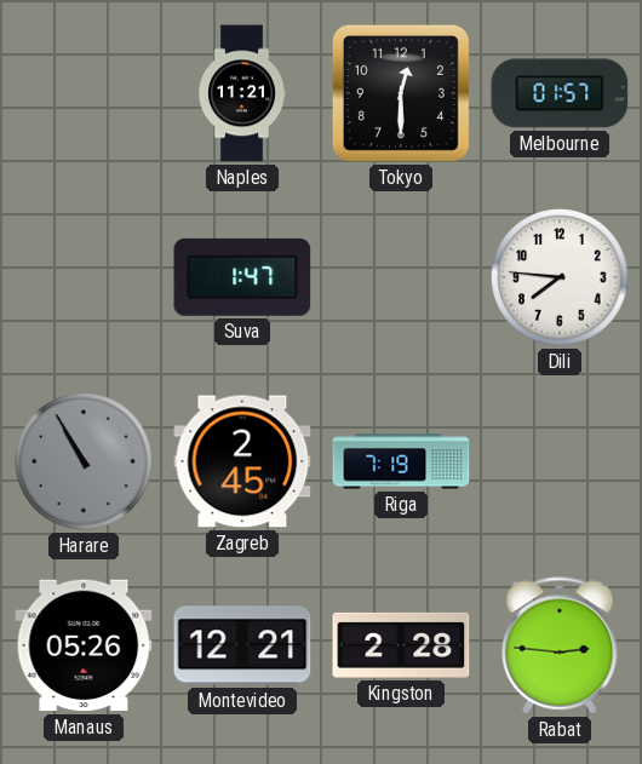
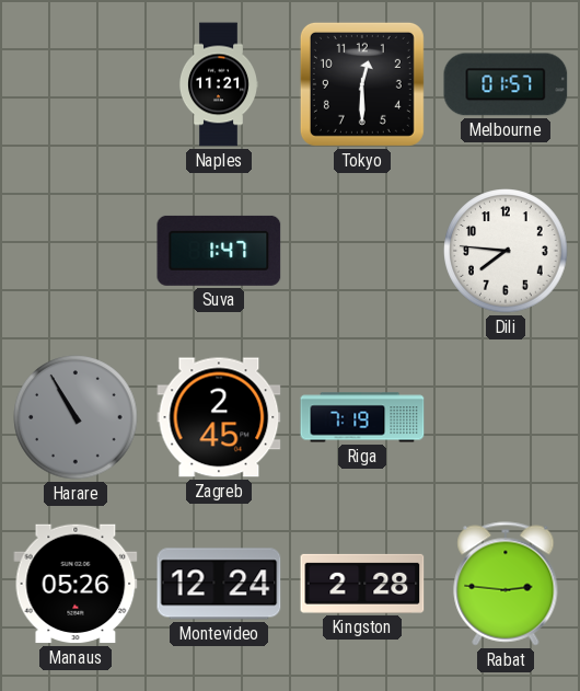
Montevideo: 12:21 -> 12:24
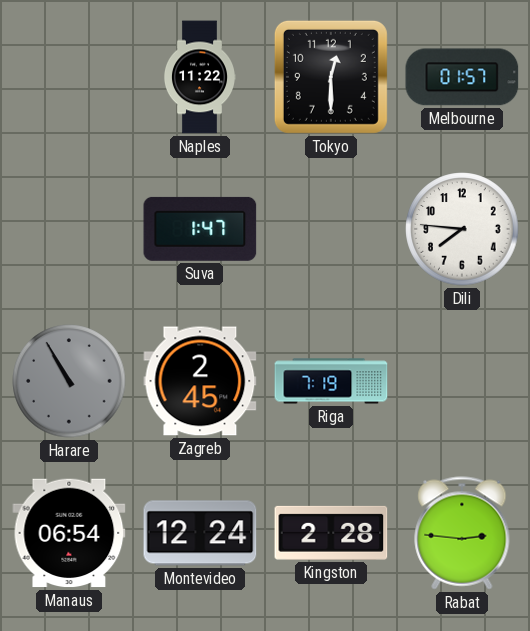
Naples: 11:21 -> 11:22
Manaus: 05:26 -> 06:54
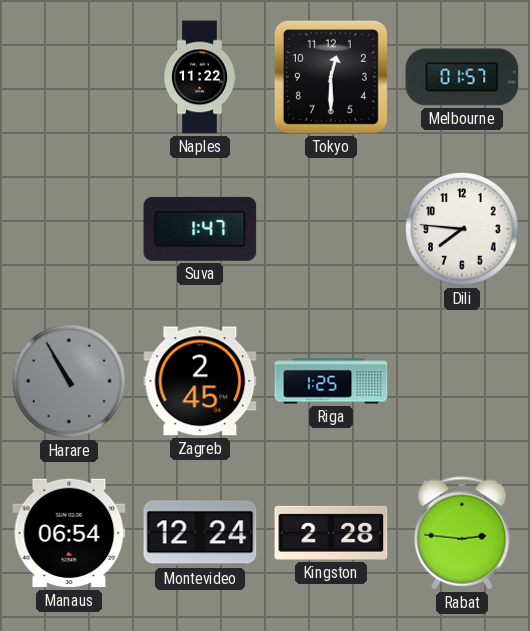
Riga: 7:19 -> 1:25
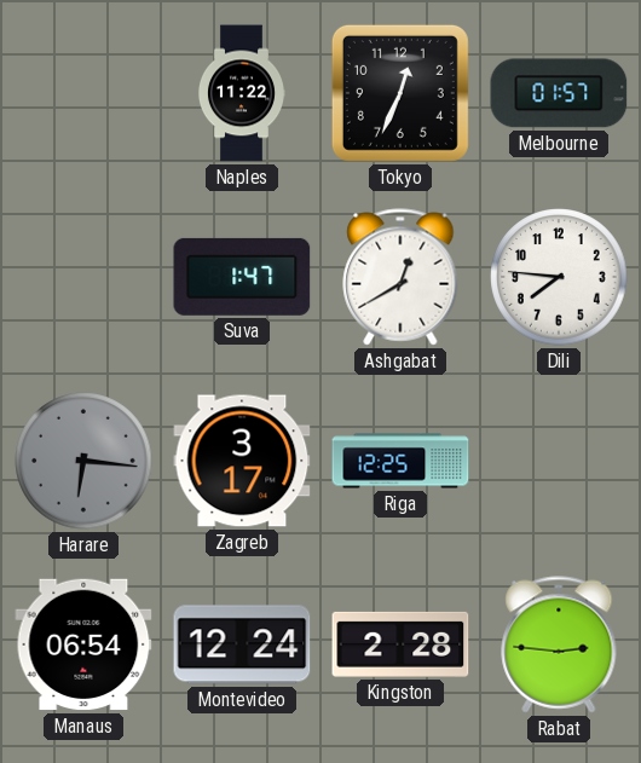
Tokyo: 12:30 -> 12:34
Ashgabat: none -> 12:40
Harare: 10:55 -> 6:16
Zagreb: 2:45 -> 3:17
Riga: 1:25 -> 12:25
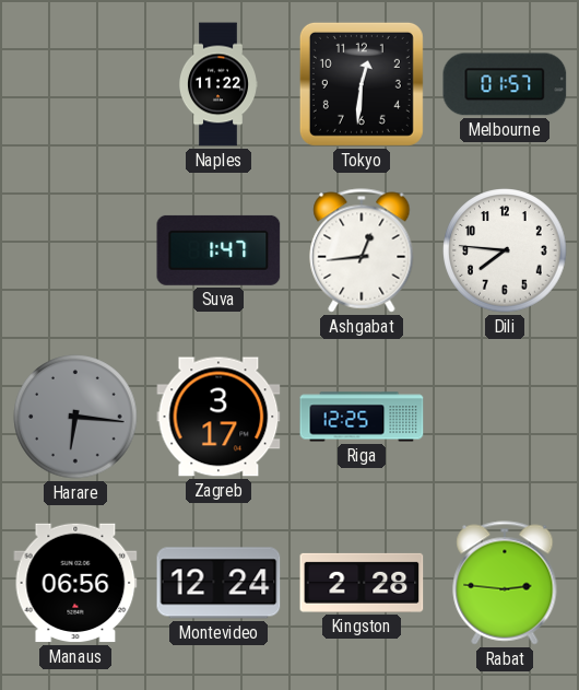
Tokyo: 12:34 -> 12:31
Ashgabat: 12:40 -> 12:44
Manaus: 06:54 -> 06:56
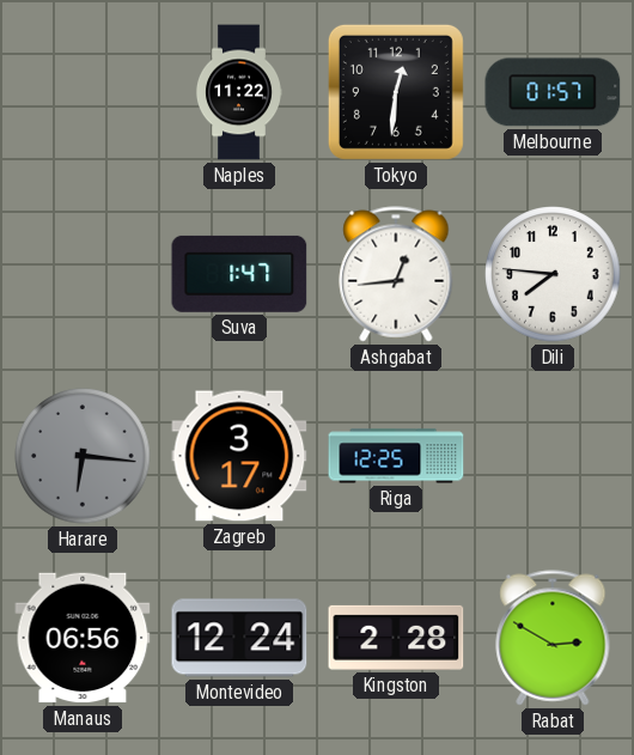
Rabat: 2:46 -> 2:50
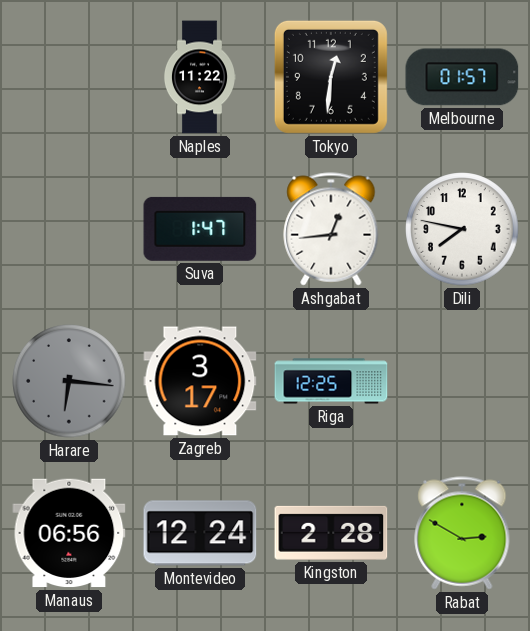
Dili: 7:46 -> 7:47
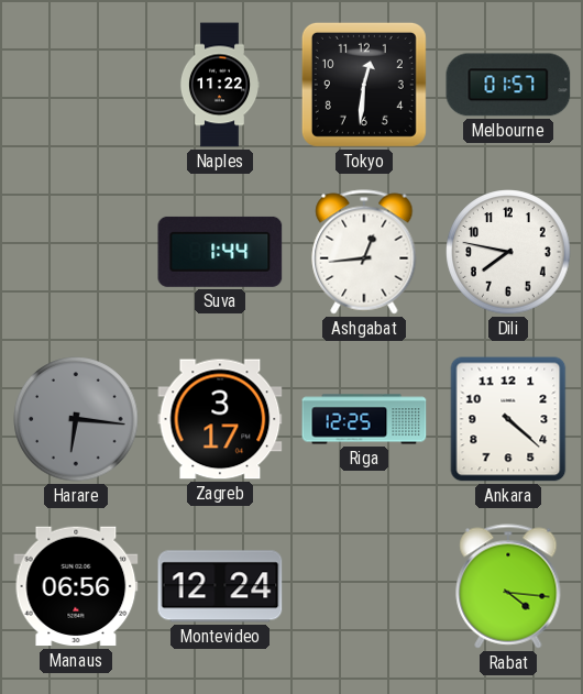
Suva: 1:47 -> 1:44
Ankara: none -> 4:22
Kingston: 2:28 -> none
Rabat: 2:50 -> 4:16
